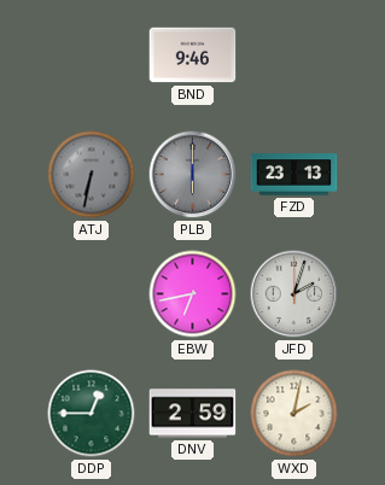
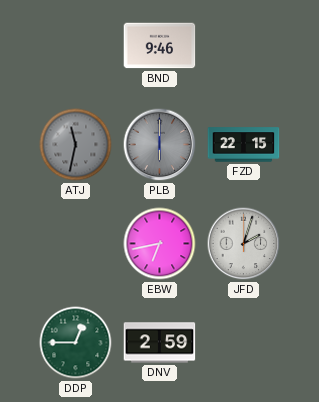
ATJ: 6:32 -> 11:32
FZD: 23:13 -> 22:15
WXD: 2:02 -> none
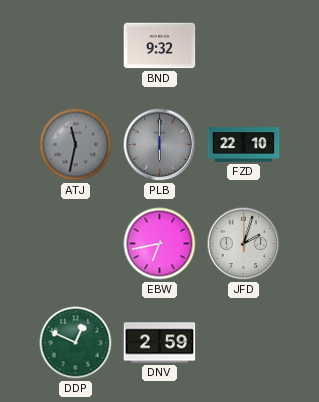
BND: 9:46 -> 9:32
FZD: 22:15 -> 22:10
DDP: 12:45 -> 12:49
